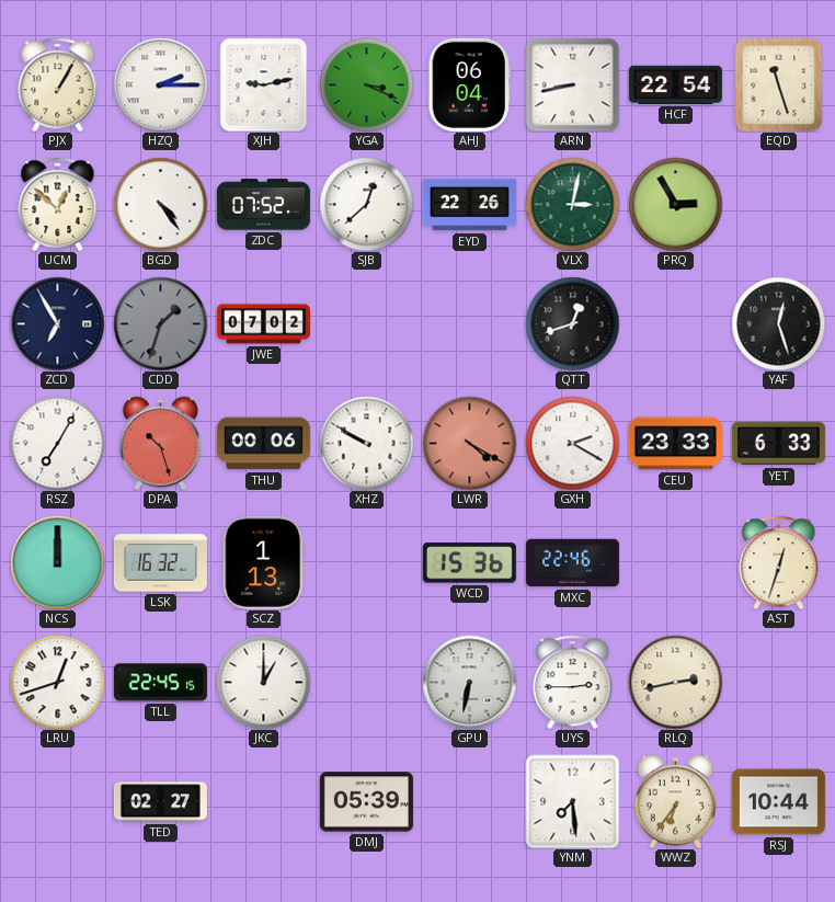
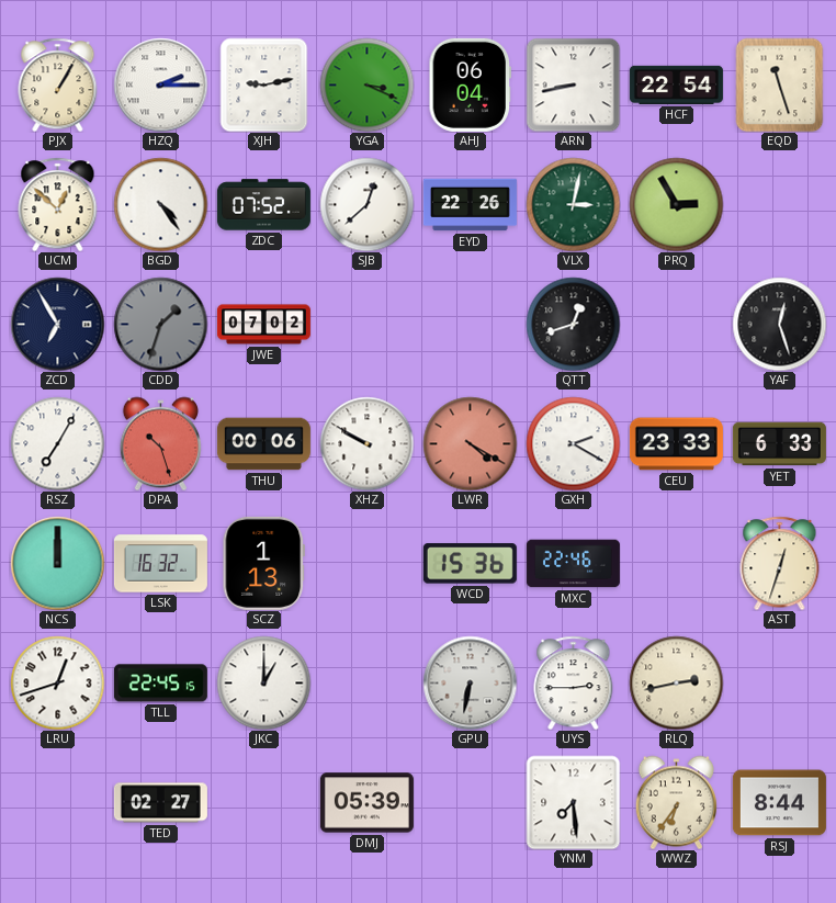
RSJ: 10:44 -> 8:44
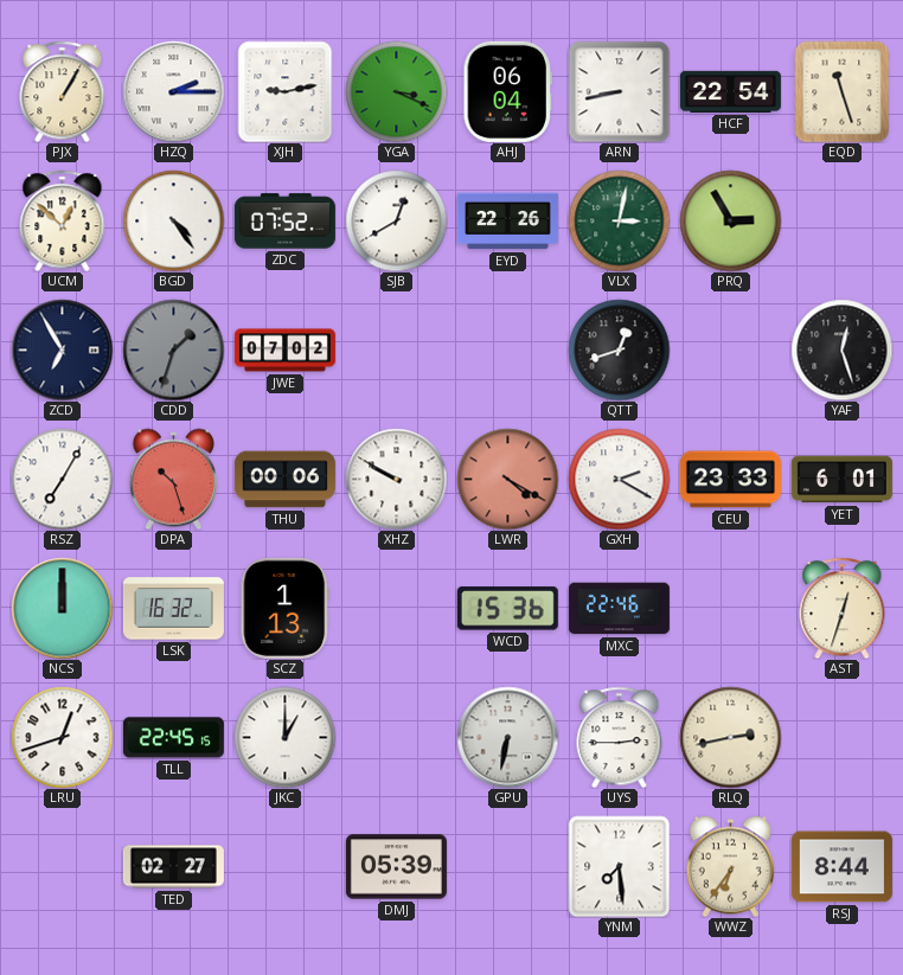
SJB: 12:38 -> 12:40
YET: 6:33 -> 6:01
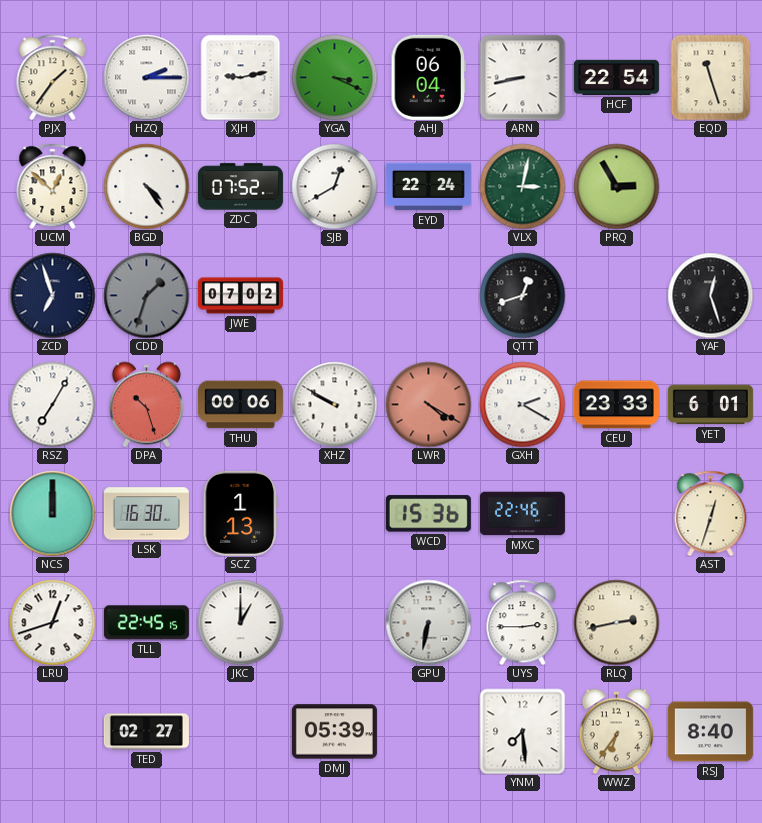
PJX: 1:05 -> 1:36
EYD: 22:26 -> 22:24
ZCD: 6:55 -> 6:57
LSK: 16:32 -> 16:30
RSJ: 8:44 -> 8:40
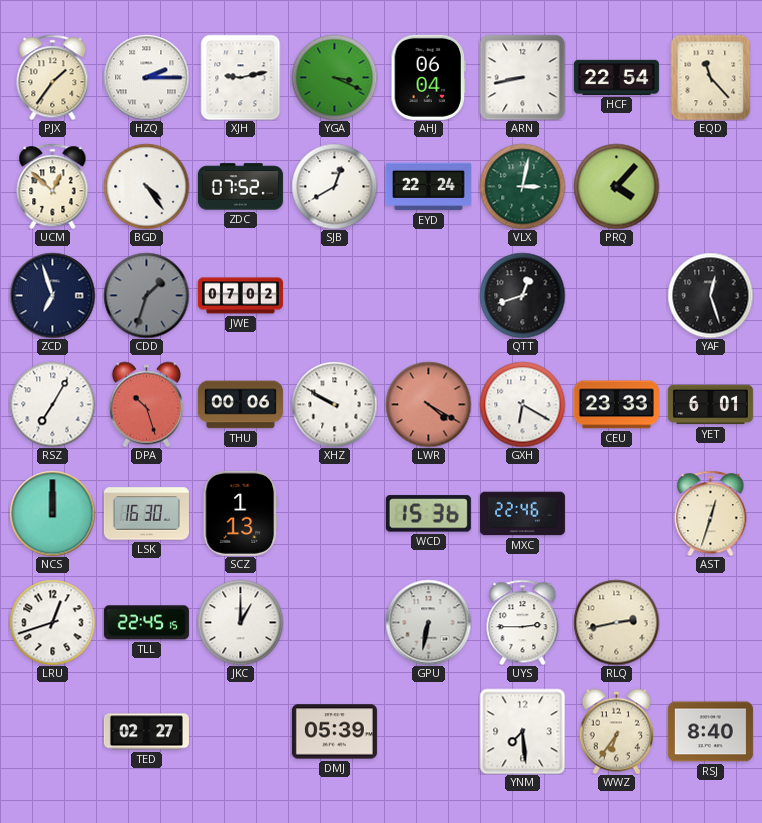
EQD: 11:27 -> 11:23
PRQ: 2:55 -> 4:07
GXH: 2:20 -> 6:20
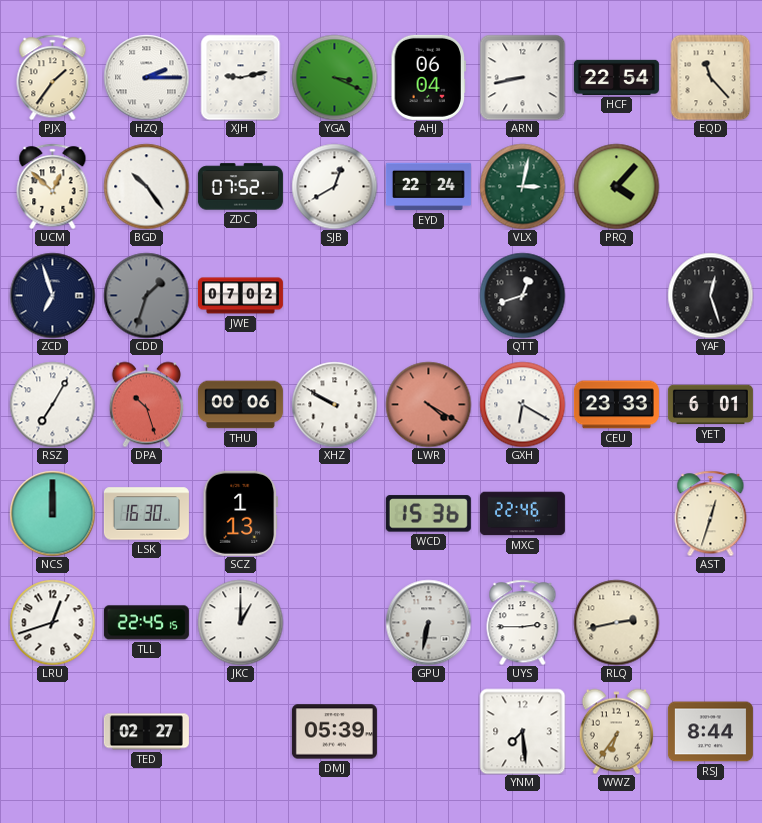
BGD: 4:24 -> 10:24
RSJ: 8:40 -> 8:44
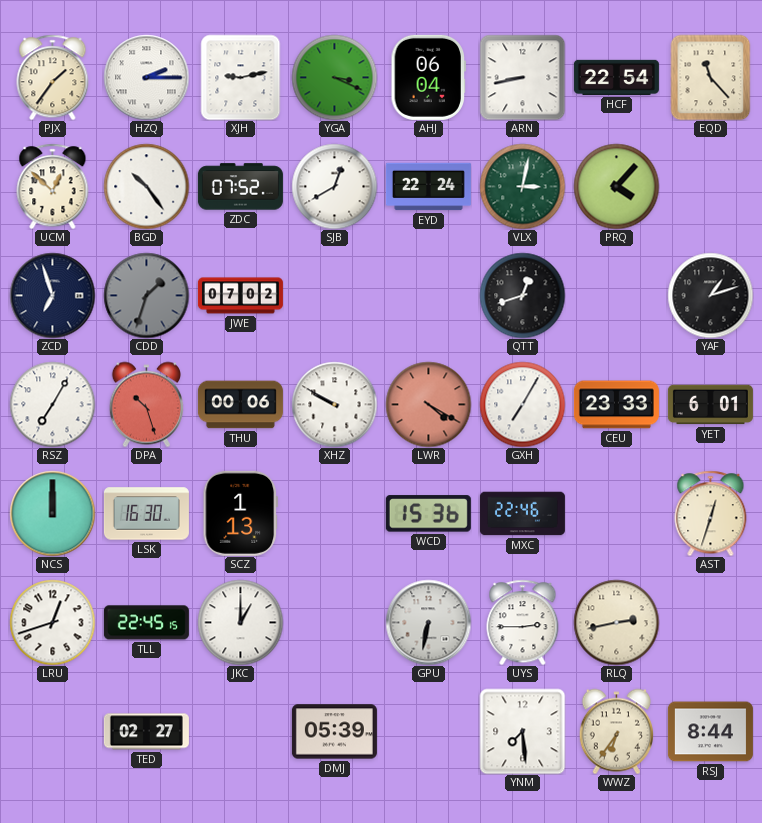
YAF: 12:27 -> 1:12
GXH: 6:20 -> 7:05
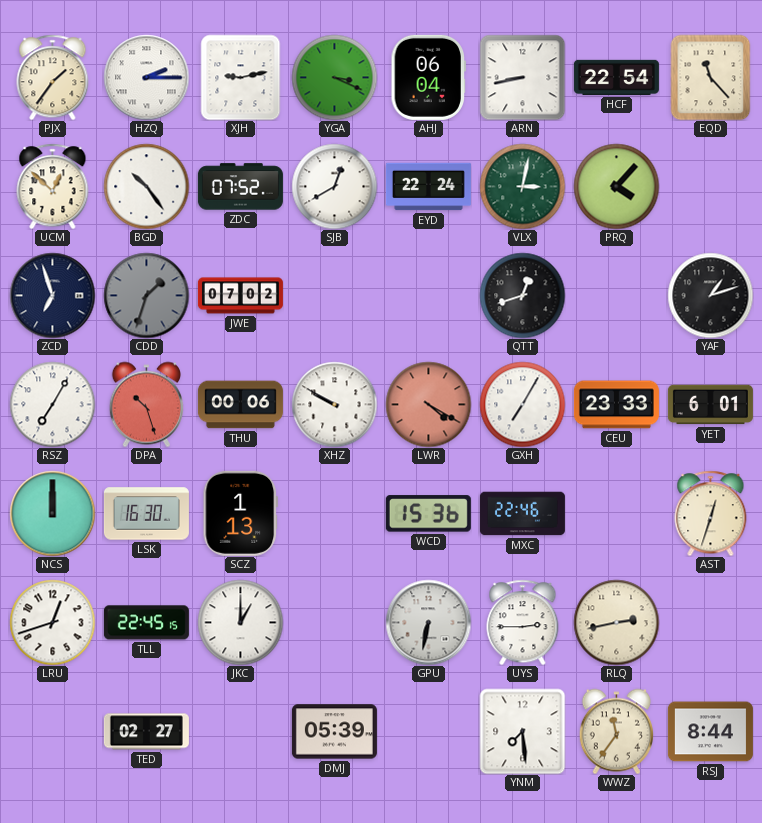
WWZ: 6:36 -> 11:36
